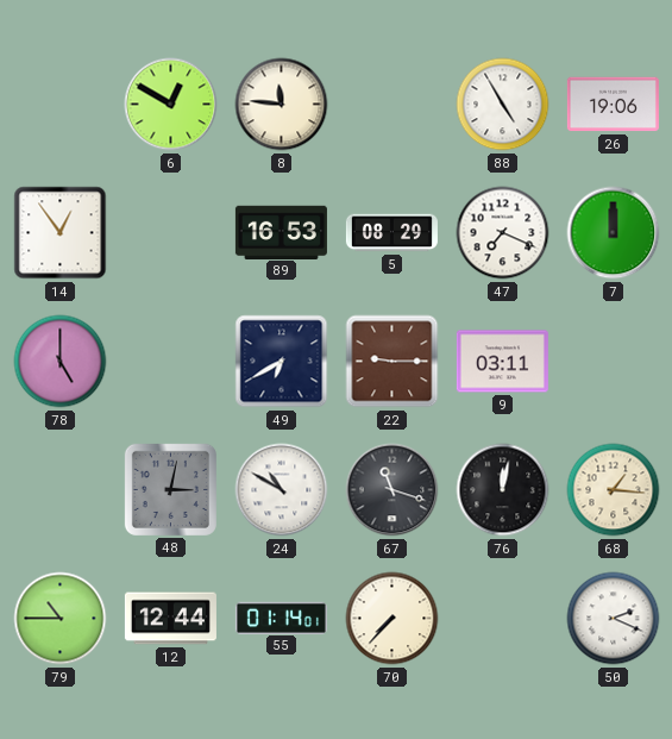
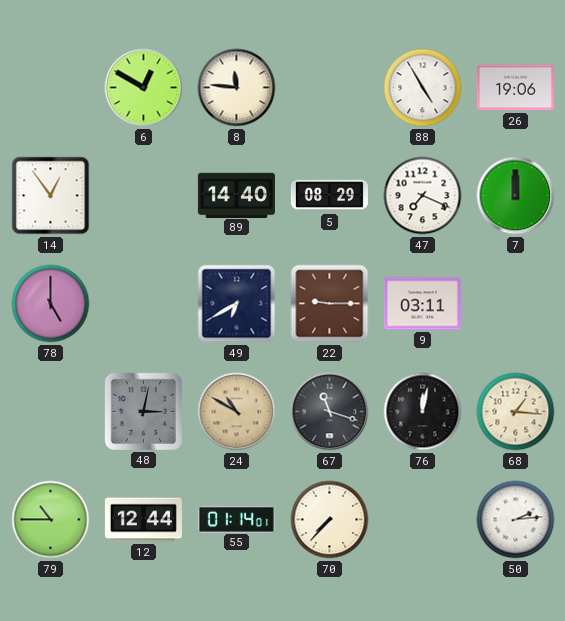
89: 16:53 -> 14:40
24 dial: white -> champagne
50: 2:19 -> 2:14
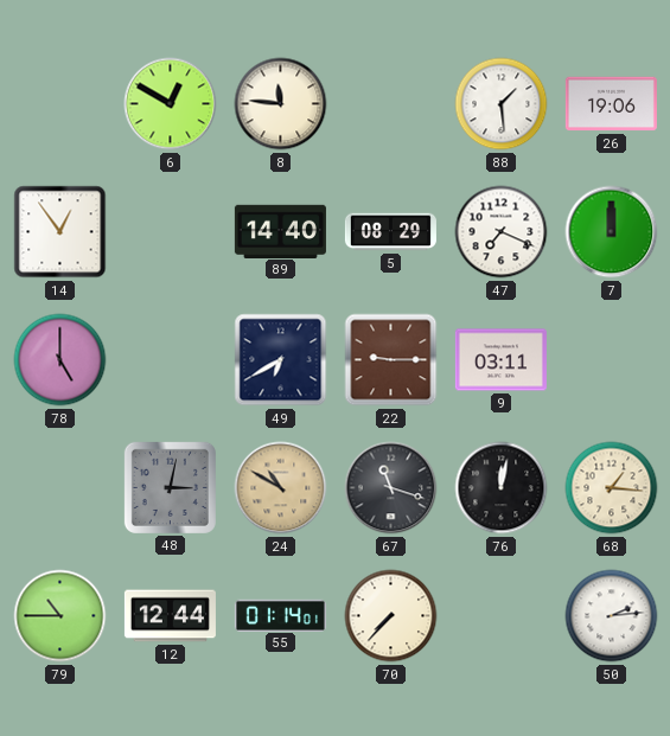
88: 4:55 -> 1:29
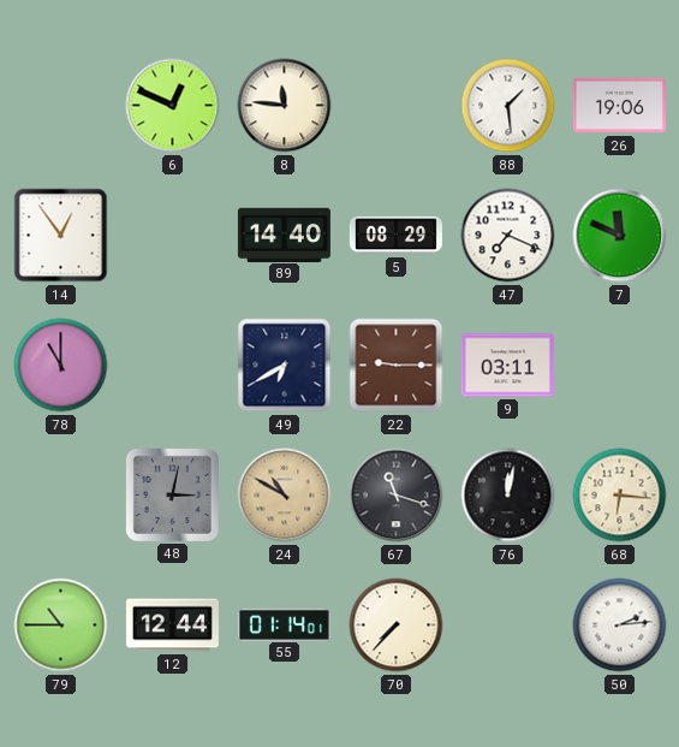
6: 12:50 -> 12:49
7: 12:00 -> 11:49
78: 5:00 -> 11:00
68: 1:16 -> 6:16
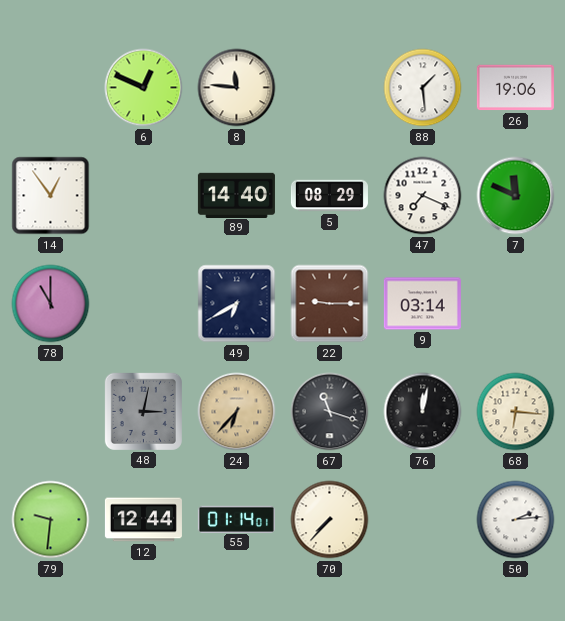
9: 03:11 -> 03:14
24: 10:50 -> 6:37
79: 10:45 -> 9:31
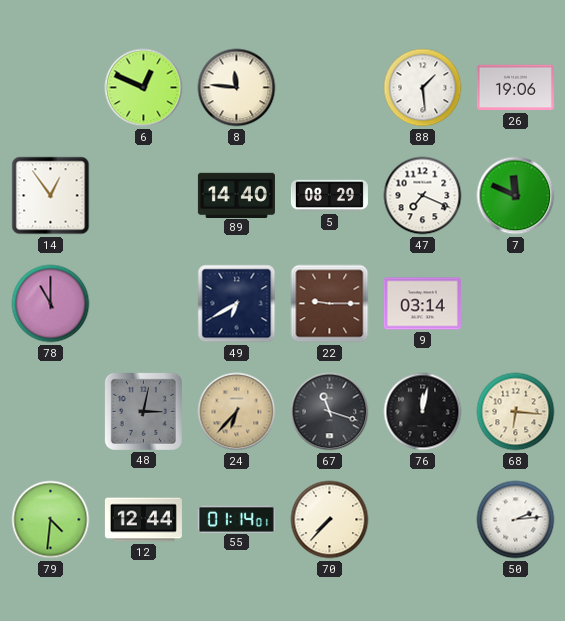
79: 9:31 -> 4:31
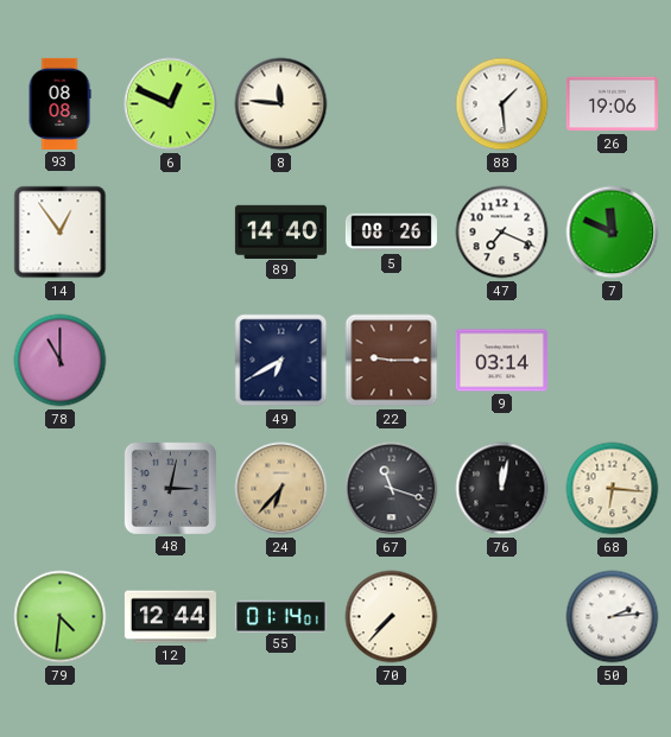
93: none -> 08:08
5: 08:29 -> 08:26
